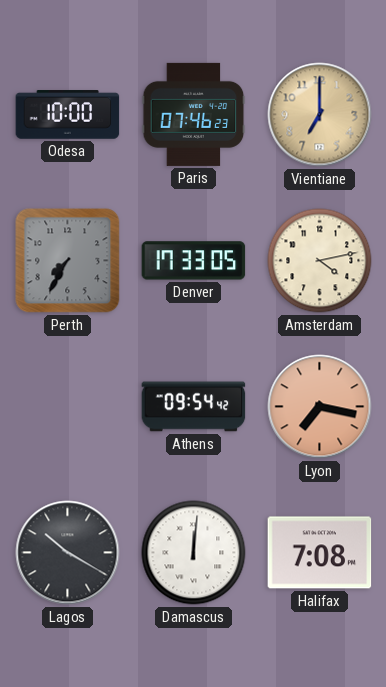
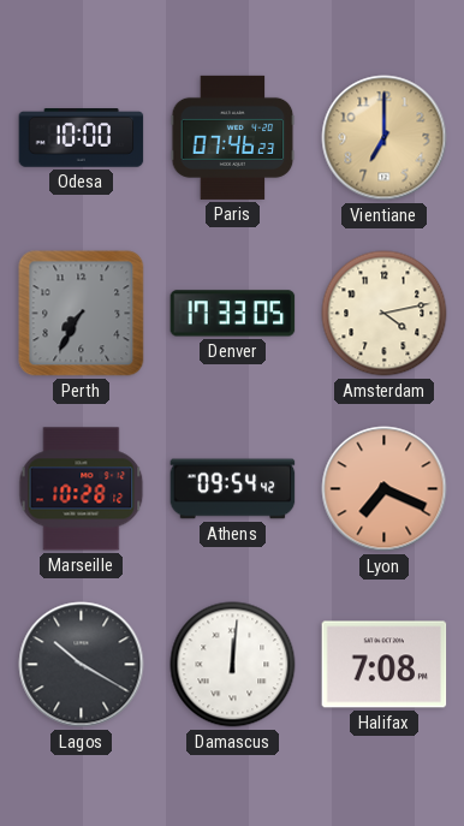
Marseille: none -> 10:28
Lyon: 7:17 -> 7:19
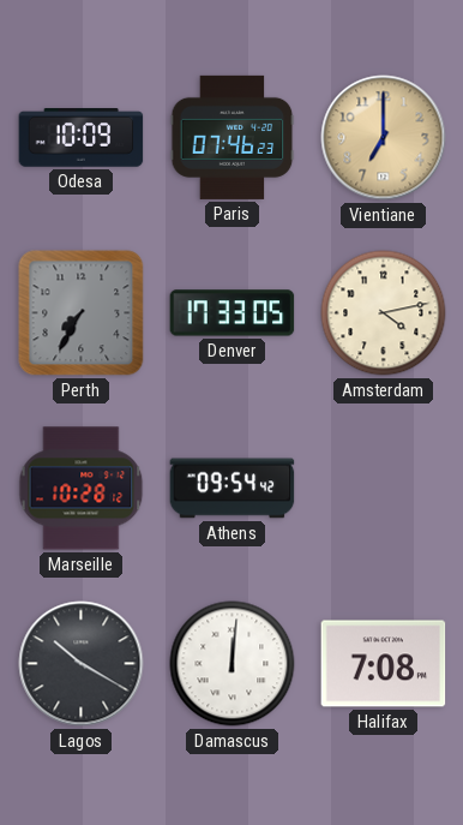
Odesa: 10:00 -> 10:09
Lyon: 7:19 -> none
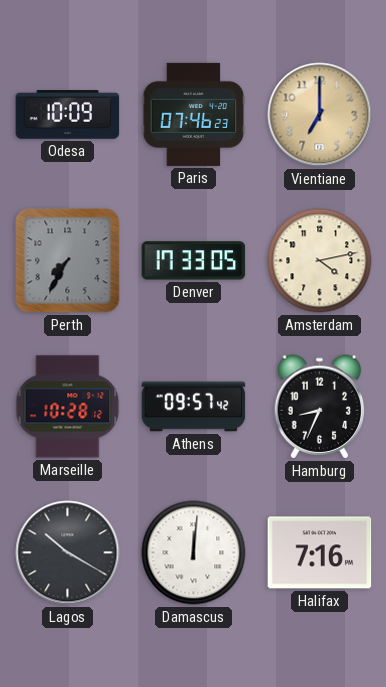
Athens: 09:54 -> 09:57
Hamburg: none -> 8:34
Halifax: 7:08 -> 7:16
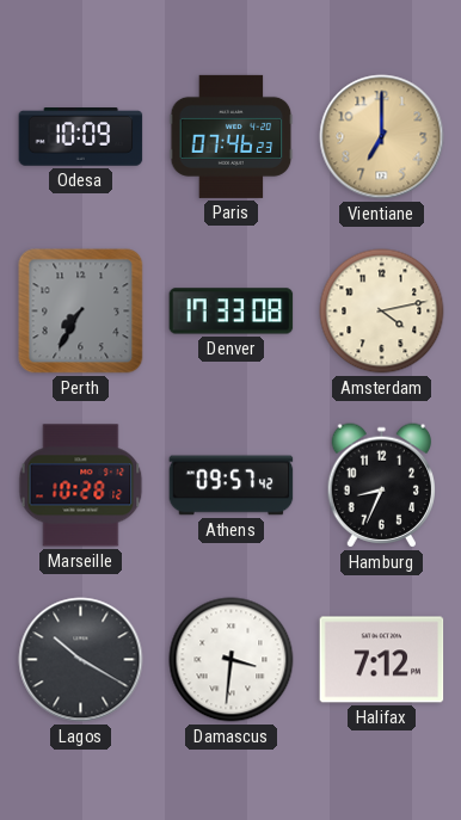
Denver: 17:33:05 -> 17:33:08
Damascus: 12:01 -> 3:31
Halifax: 7:16 -> 7:12
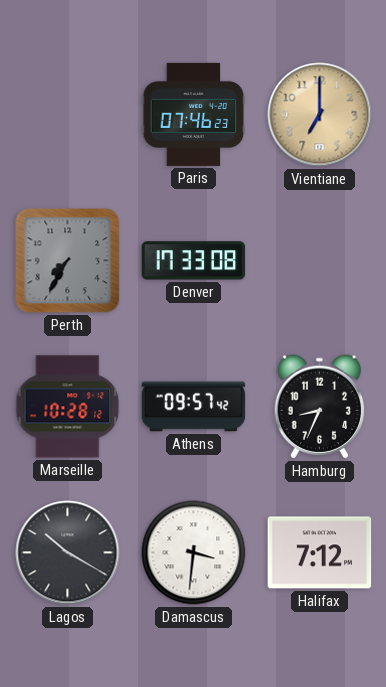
Odesa: 10:09 -> none
Amsterdam: 4:13 -> none
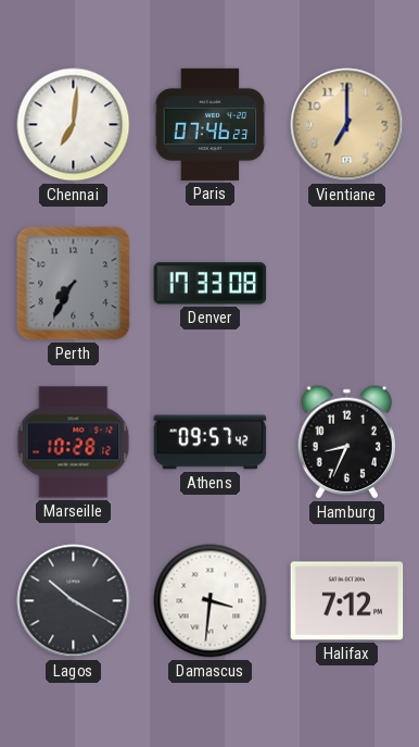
Chennai: none -> 7:01
